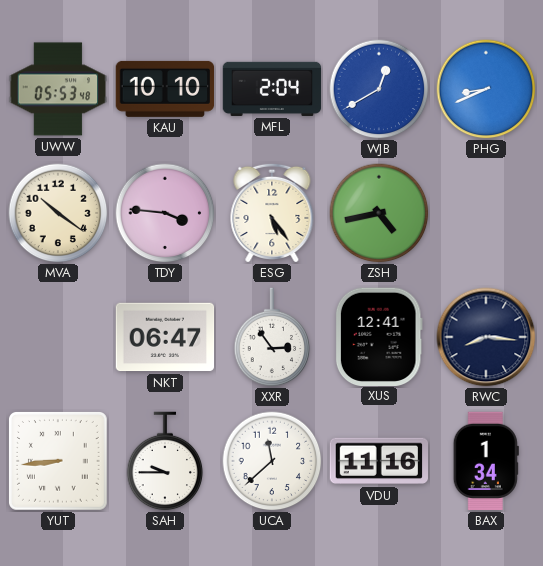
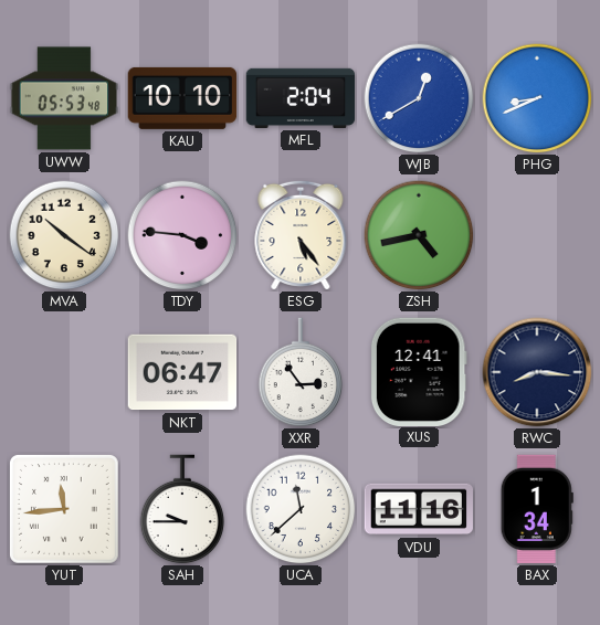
YUT: 8:44 -> 11:44
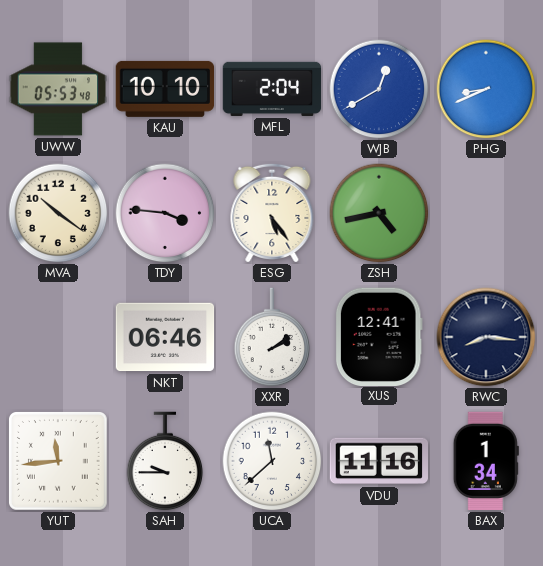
NKT: 06:47 -> 06:46
XXR: 2:54 -> 2:09
